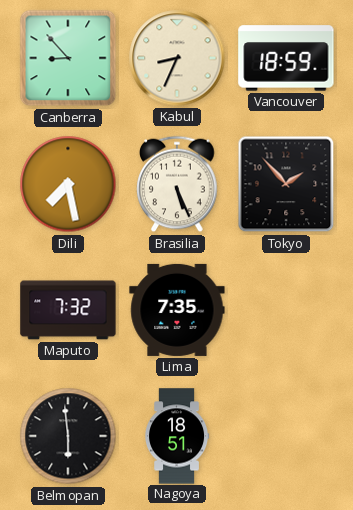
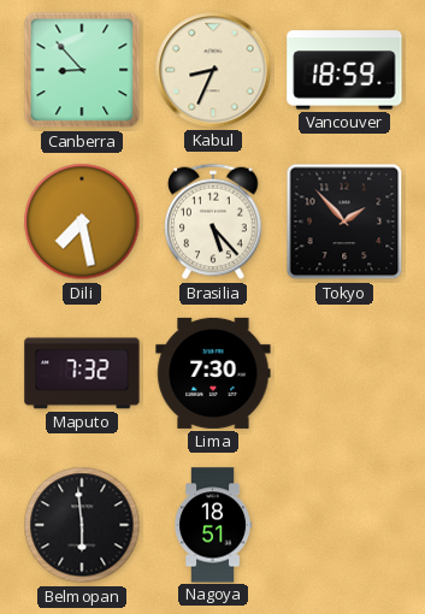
Brasilia: 5:26 -> 5:23
Lima: 7:35 -> 7:30
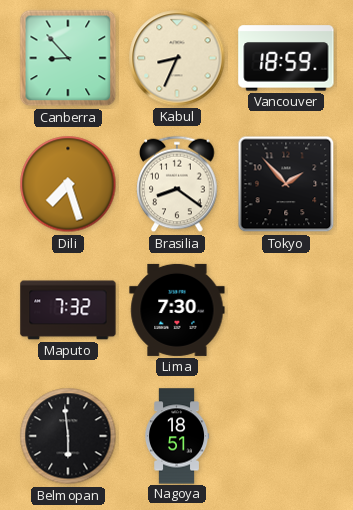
Dili: 7:28 -> 7:27
Brasilia: 5:23 -> 8:21
